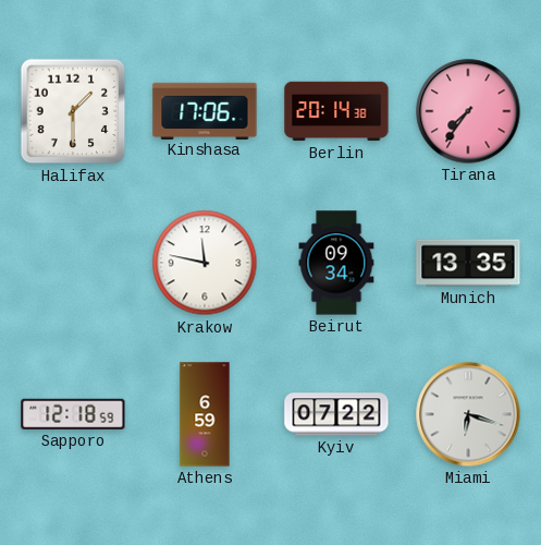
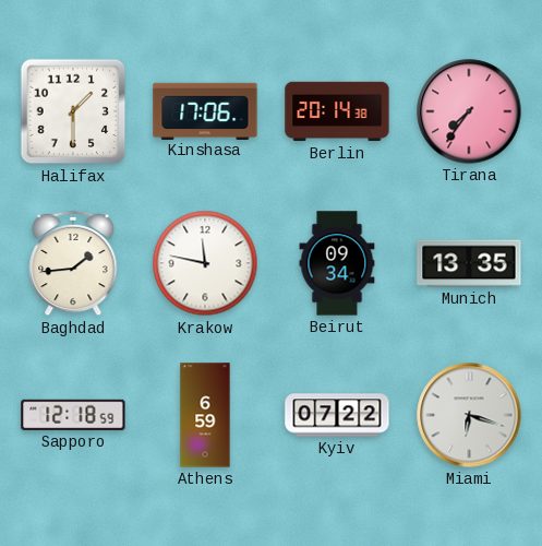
Baghdad: none -> 1:44
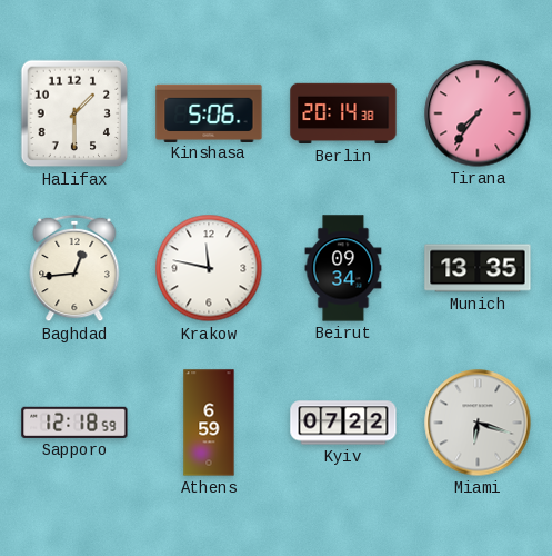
Kinshasa: 17:06 -> 5:06
Baghdad: 1:44 -> 12:44
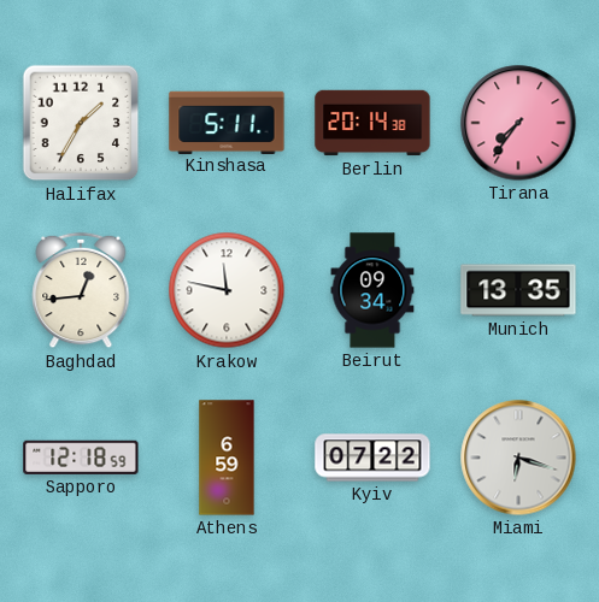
Halifax: 1:30 -> 1:35
Kinshasa: 5:06 -> 5:11
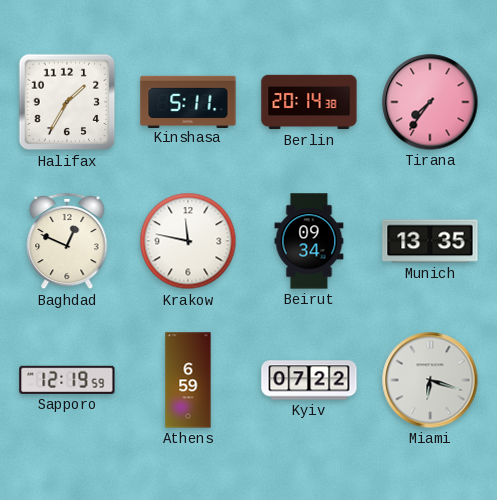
Baghdad: 12:44 -> 12:49
Sapporo: 12:18 -> 12:19
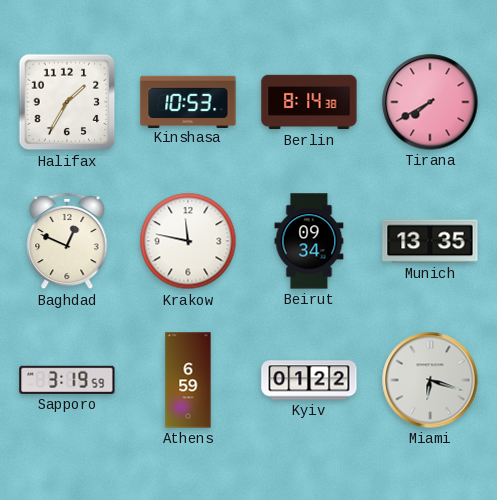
Kinshasa: 5:11 -> 10:53
Berlin: 20:14 -> 8:14
Tirana: 7:36 -> 7:40
Sapporo: 12:19 -> 3:19
Kyiv: 07:22 -> 01:22
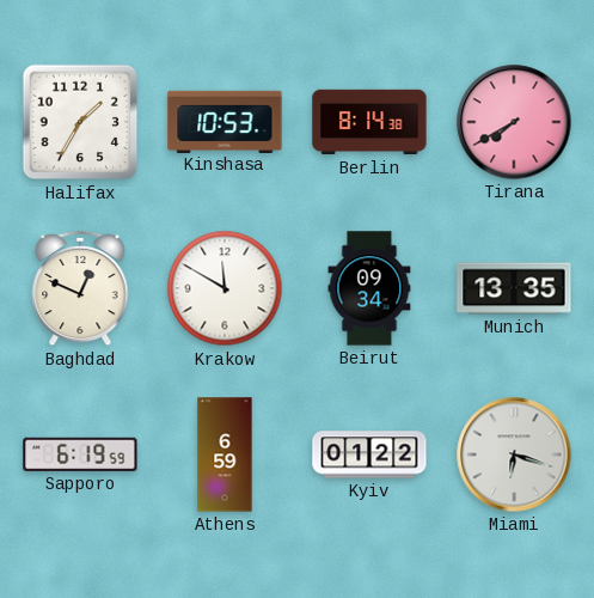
Krakow: 11:47 -> 11:50
Sapporo: 3:19 -> 6:19
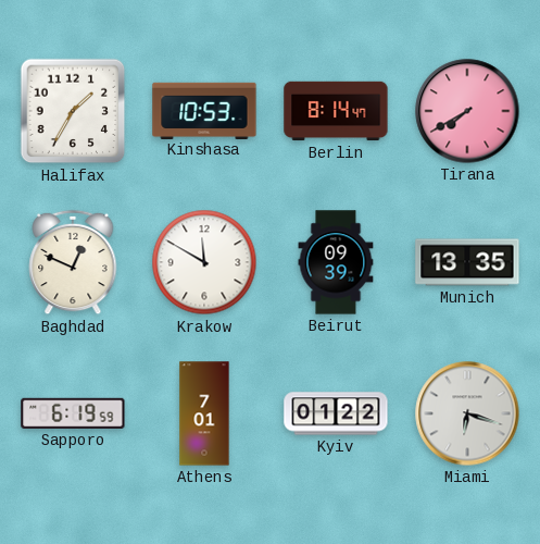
Berlin: 8:14:38 -> 8:14:47
Beirut: 09:34 -> 09:39
Athens: 6:59 -> 7:01
